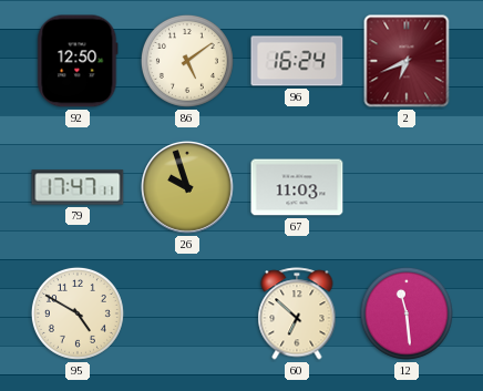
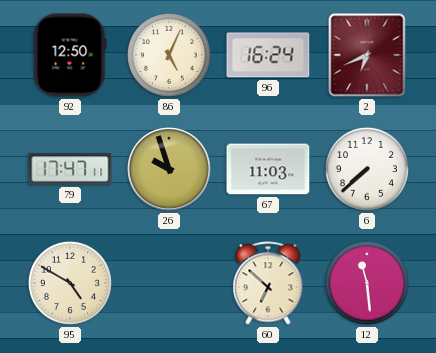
86: 5:09 -> 5:04
6: none -> 7:38
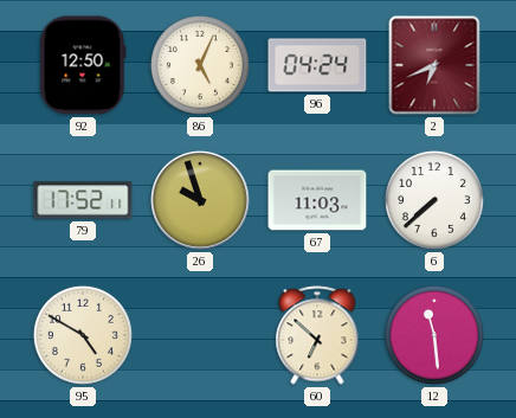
96: 16:24 -> 04:24
79: 17:47 -> 17:52
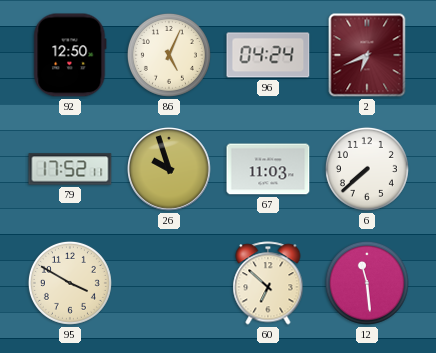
95: 4:50 -> 3:50
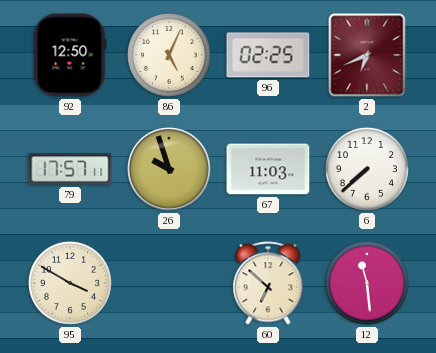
96: 04:24 -> 02:25
79: 17:52 -> 17:57
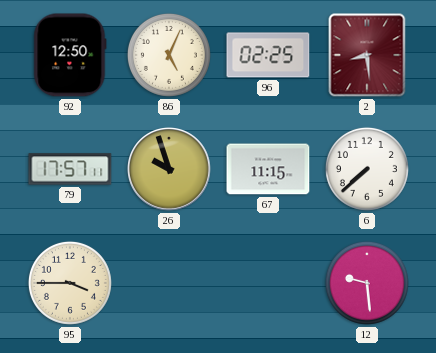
2: 6:41 -> 8:29
67: 11:03 -> 11:15
95: 3:50 -> 3:45
60: 6:52 -> none
12: 11:29 -> 9:29
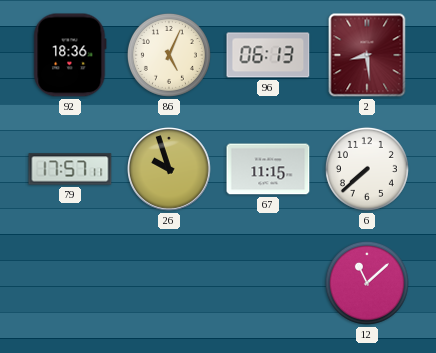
92: 12:50 -> 18:36
96: 02:25 -> 06:13
95: 3:45 -> none
12: 9:29 -> 11:08
